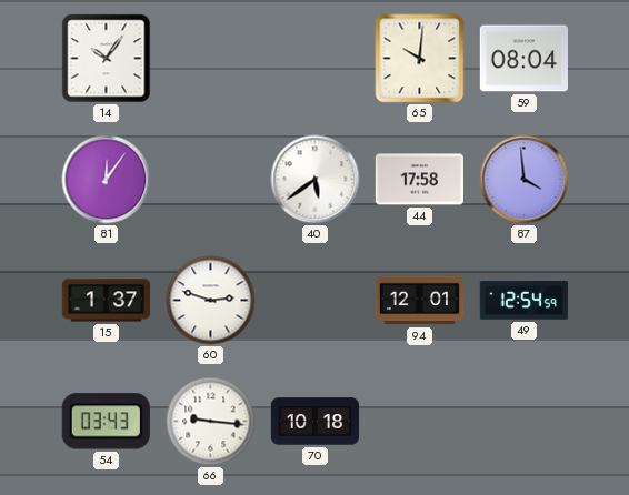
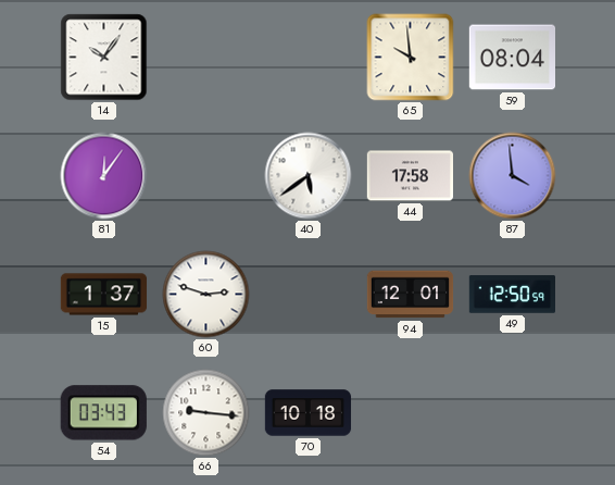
65: 10:01 -> 9:59
49: 12:54 -> 12:50
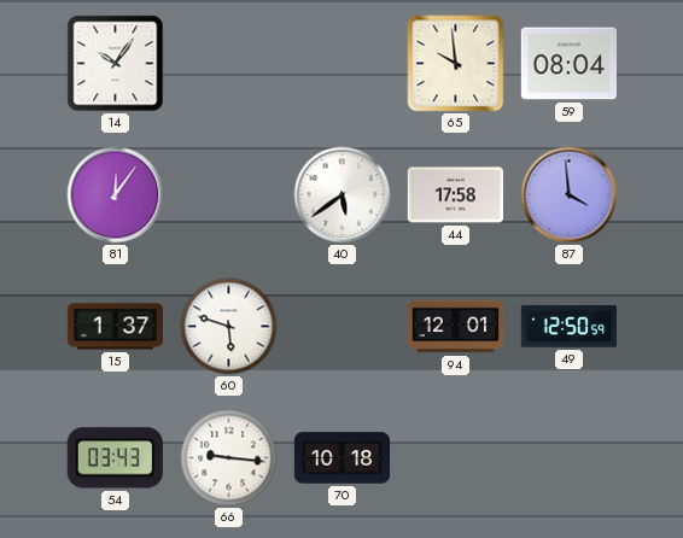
60: 2:48 -> 5:48
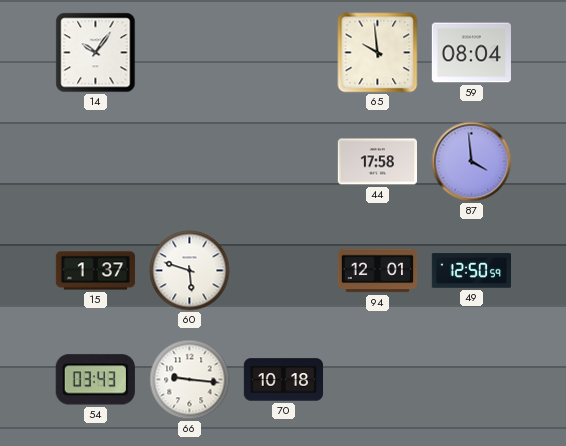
81: 12:06 -> none
40: 5:39 -> none
